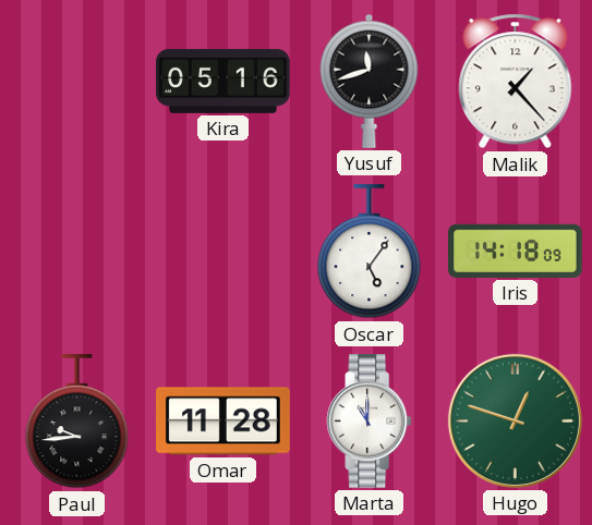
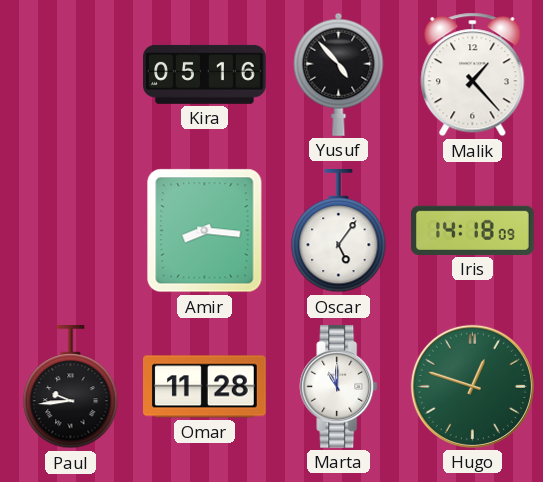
Yusuf: 11:42 -> 4:53
Amir: none -> 8:16
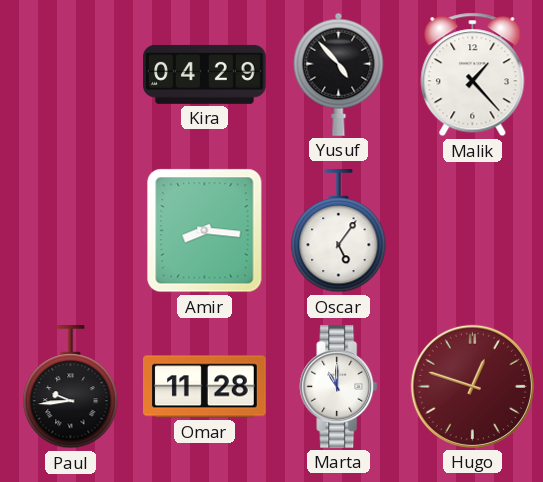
Kira: 05:16 -> 04:29
Iris: 14:18 -> none
Hugo dial: green -> burgundy
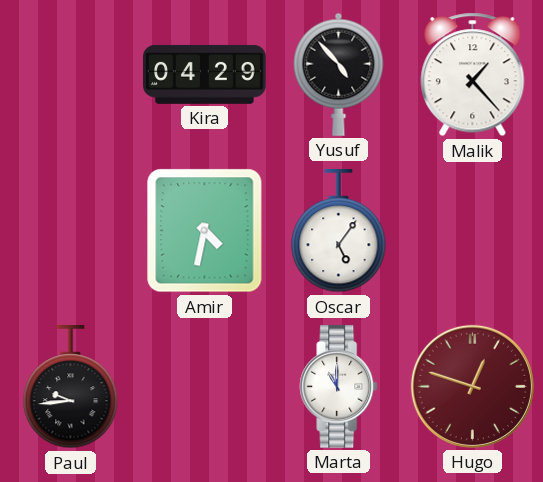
Amir: 8:16 -> 4:32
Omar: 11:28 -> none
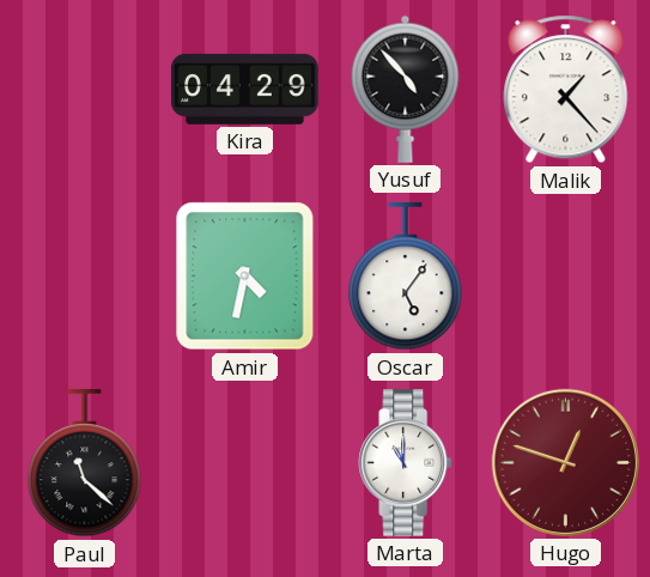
Paul: 9:44 -> 11:22
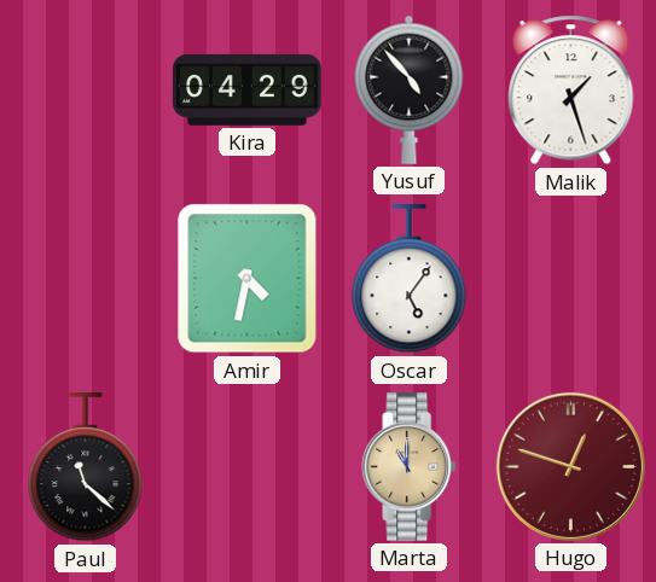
Malik: 1:23 -> 1:27
Marta dial: white -> champagne
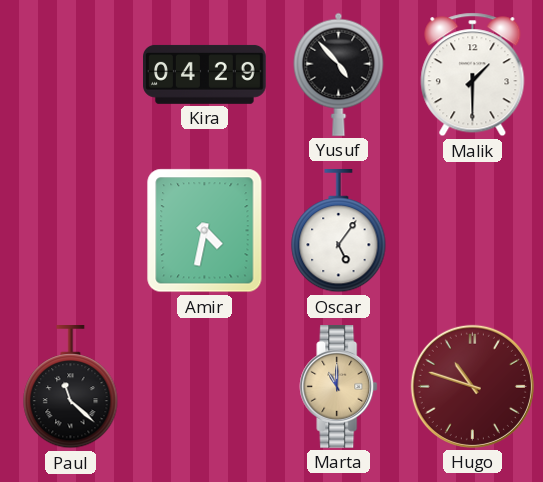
Malik: 1:27 -> 1:30
Hugo: 12:48 -> 10:48
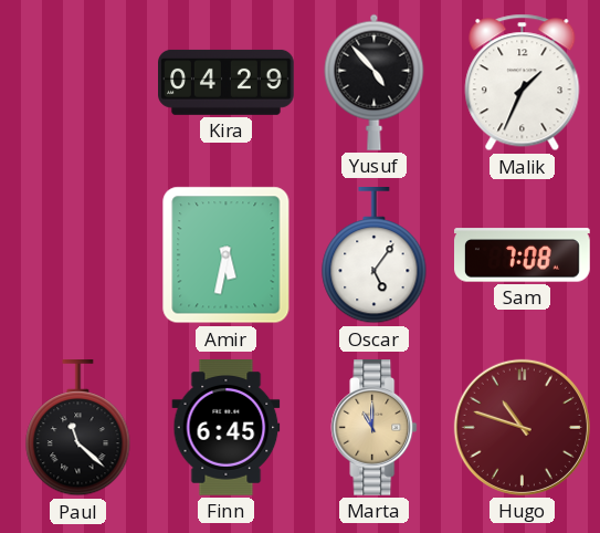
Malik: 1:30 -> 1:34
Amir: 4:32 -> 5:32
Sam: none -> 7:08
Finn: none -> 6:45
